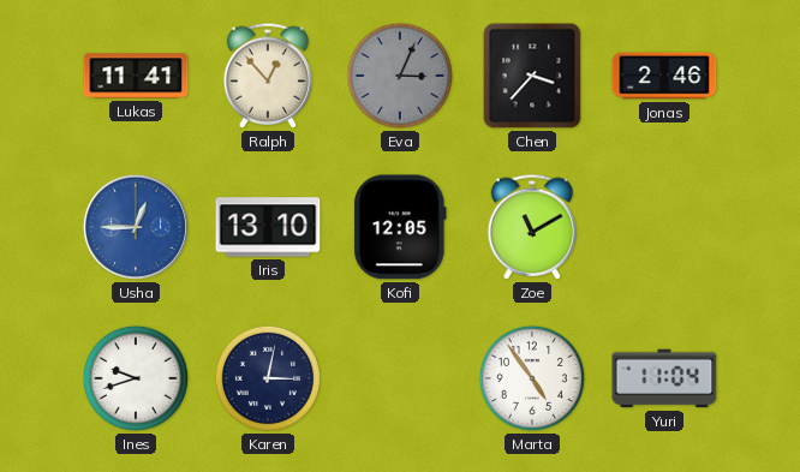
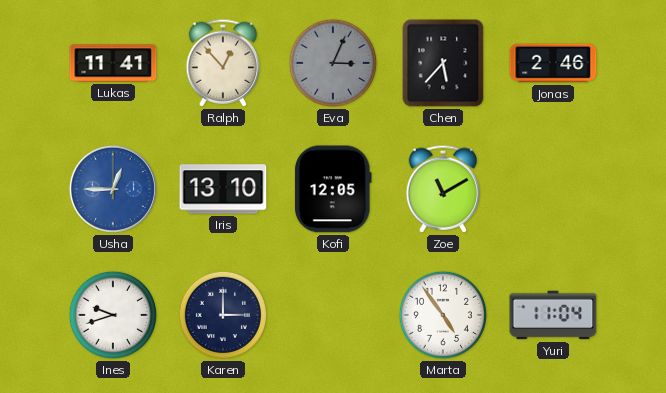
Chen: 3:37 -> 5:37
Karen: 3:02 -> 3:00
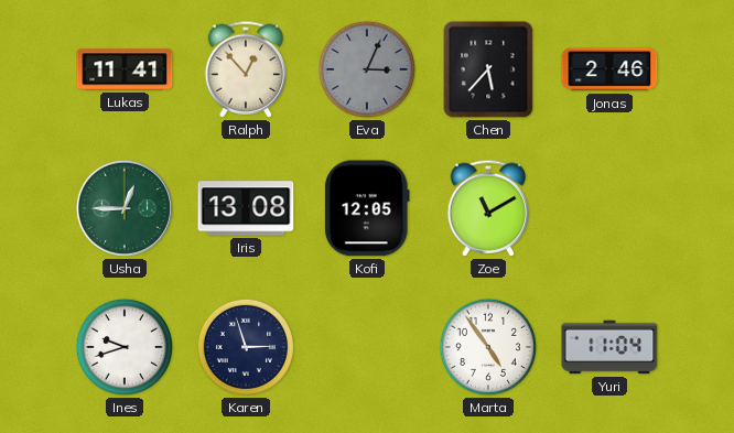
Usha dial: blue -> green
Iris: 13:10 -> 13:08
Karen: 3:00 -> 2:57
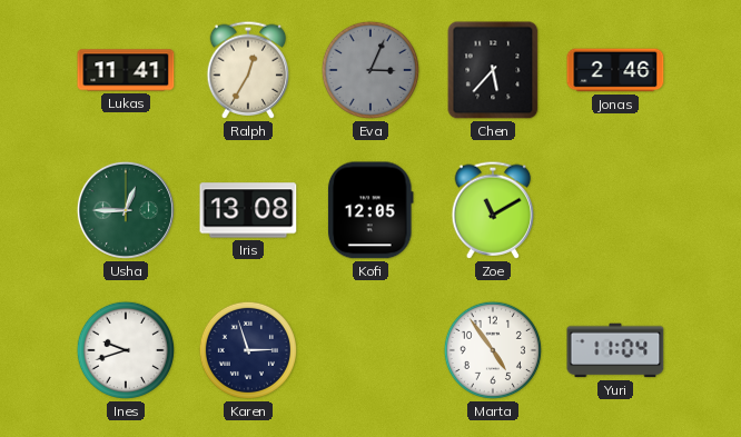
Ralph: 12:53 -> 12:35
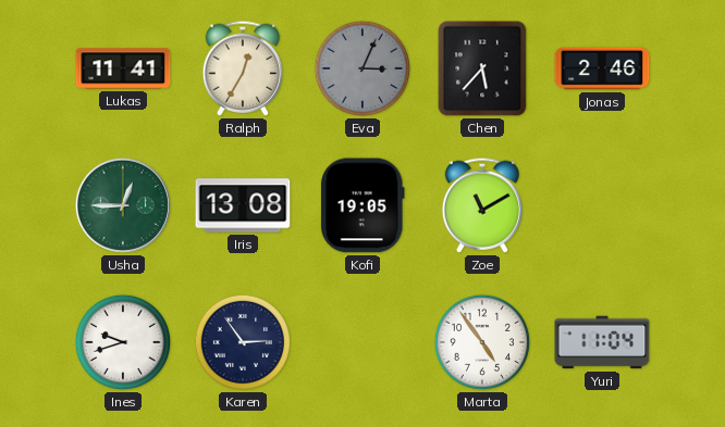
Kofi: 12:05 -> 19:05
Karen: 2:57 -> 2:54
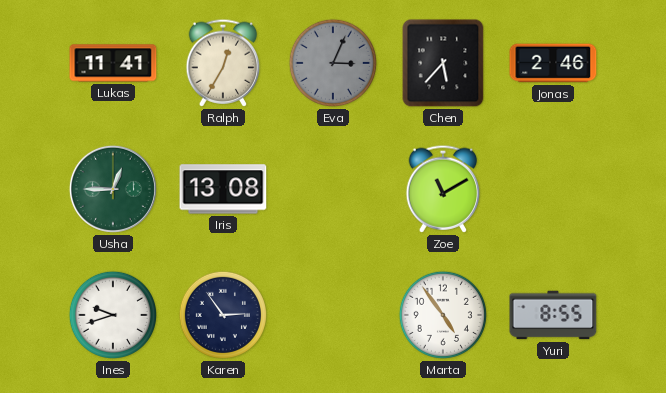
Kofi: 19:05 -> none
Yuri: 11:04 -> 8:55
